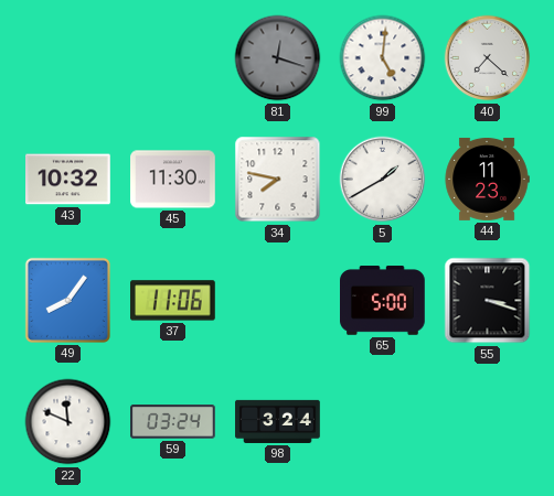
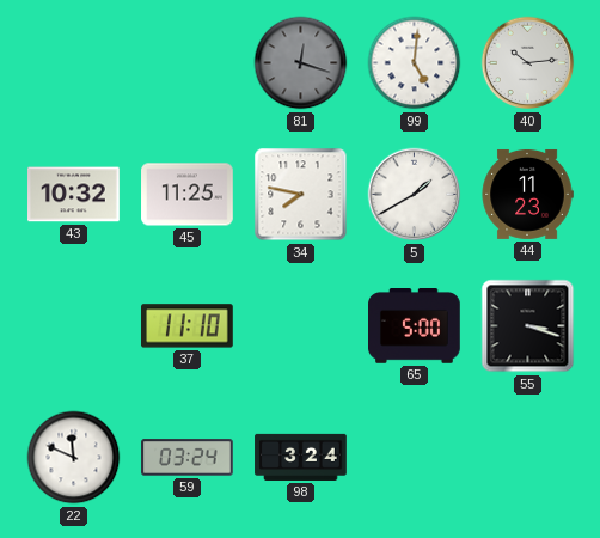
40: 7:22 -> 10:14
45: 11:30 -> 11:25
49: 8:06 -> none
37: 11:06 -> 11:10
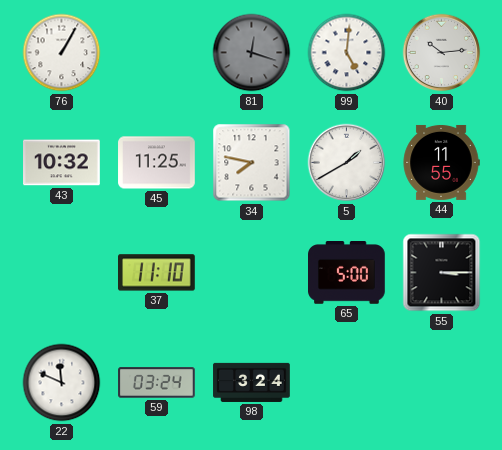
76: none -> 1:05
44: 11:23 -> 11:55
55: 3:18 -> 3:15
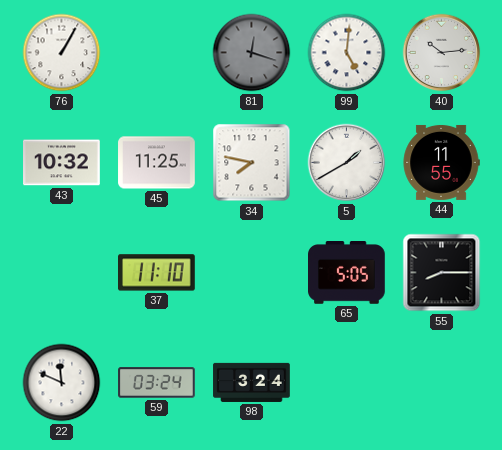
65: 5:00 -> 5:05
55: 3:15 -> 8:15
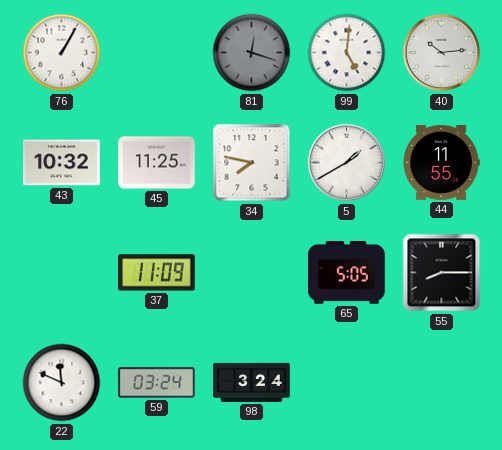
37: 11:10 -> 11:09
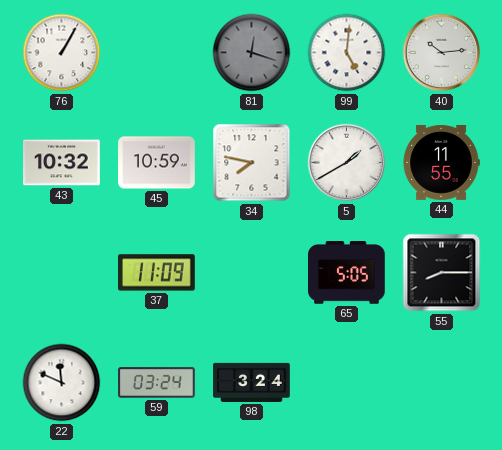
45: 11:25 -> 10:59
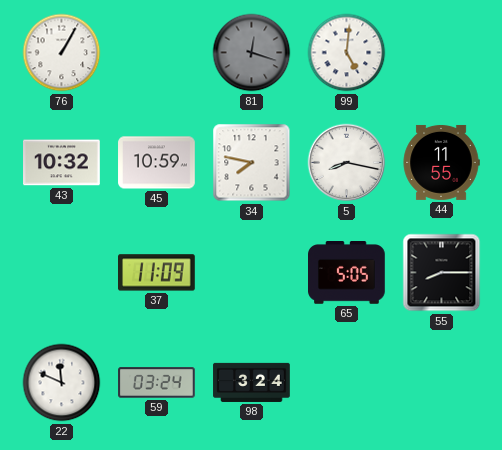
40: 10:14 -> none
5: 1:40 -> 8:17
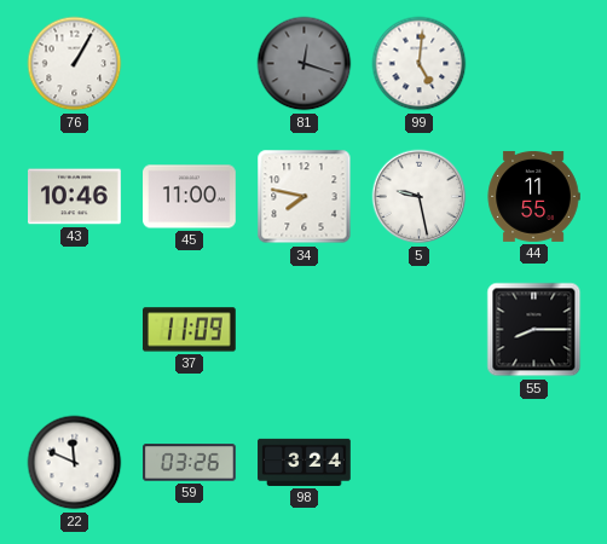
43: 10:32 -> 10:46
45: 10:59 -> 11:00
5: 8:17 -> 9:28
65: 5:05 -> none
59: 03:24 -> 03:26
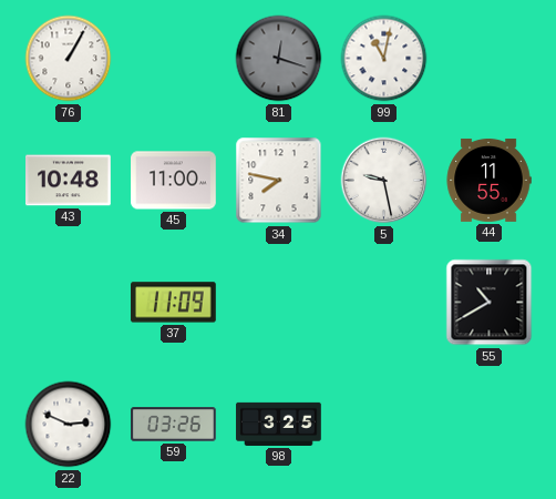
99: 5:01 -> 11:02
43: 10:46 -> 10:48
55: 8:15 -> 10:40
22: 11:49 -> 2:49
98: 3:24 -> 3:25
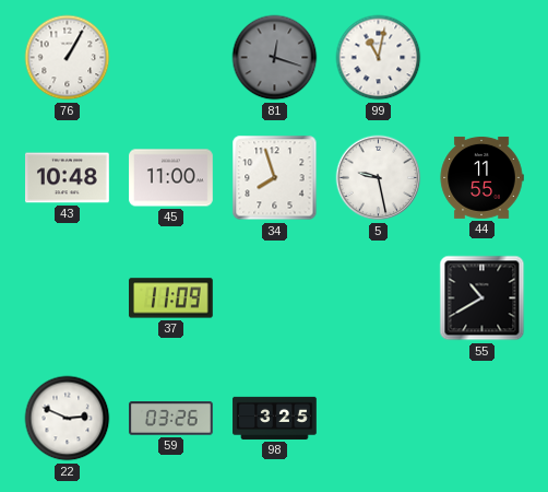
34: 7:47 -> 7:57
